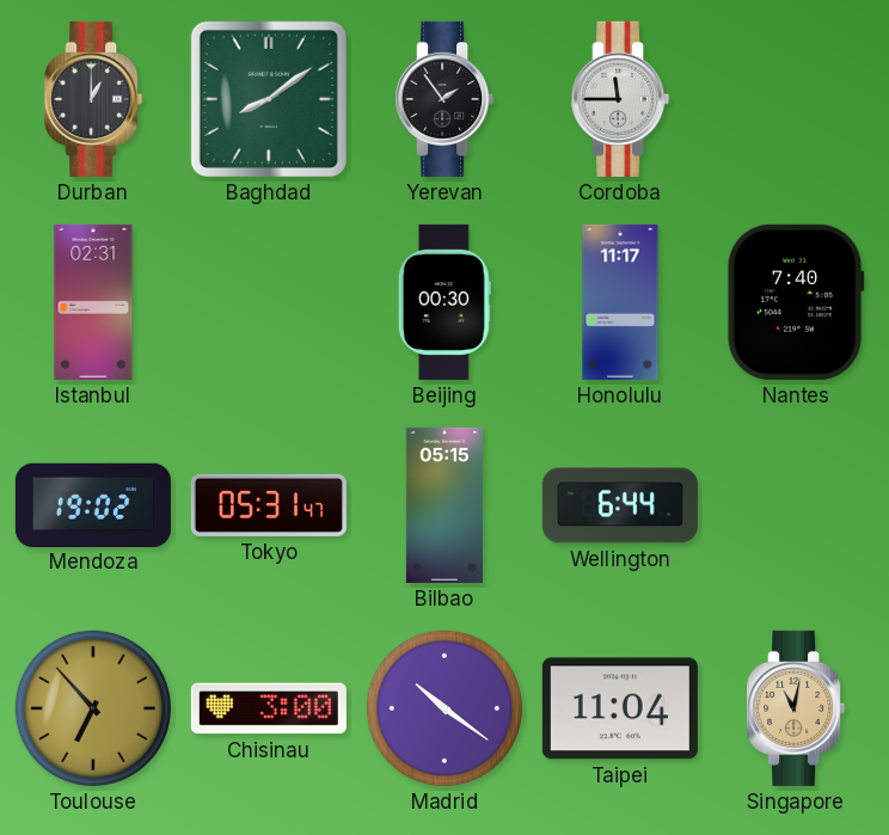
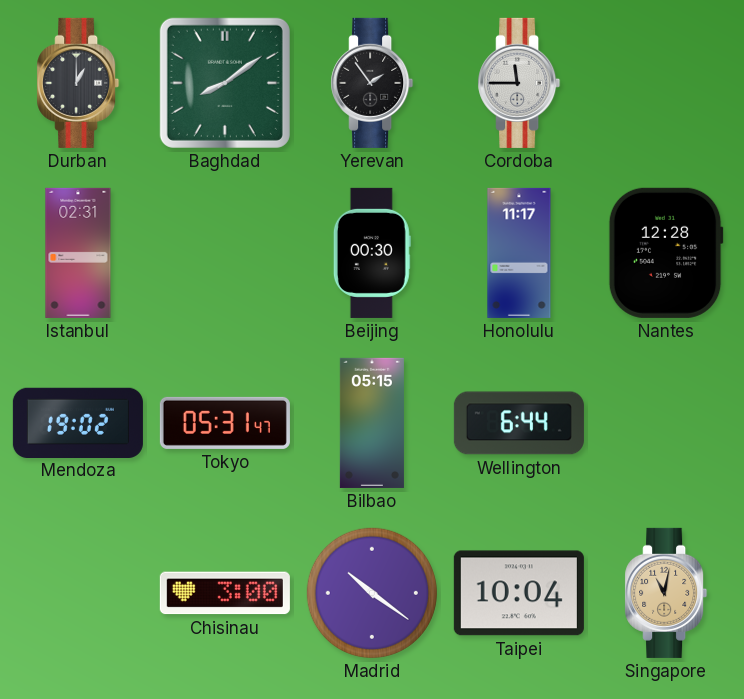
Nantes: 7:40 -> 12:28
Toulouse: 6:53 -> none
Taipei: 11:04 -> 10:04
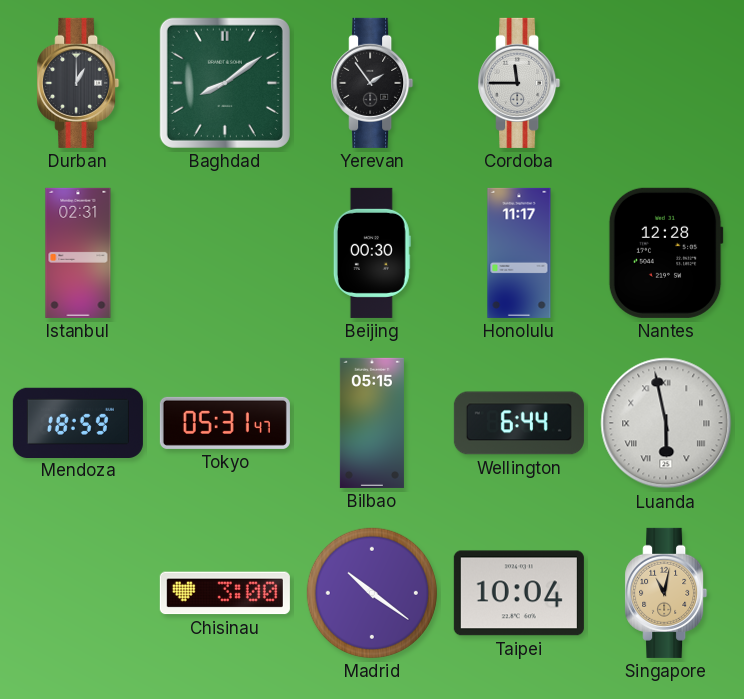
Mendoza: 19:02 -> 18:59
Luanda: none -> 5:58
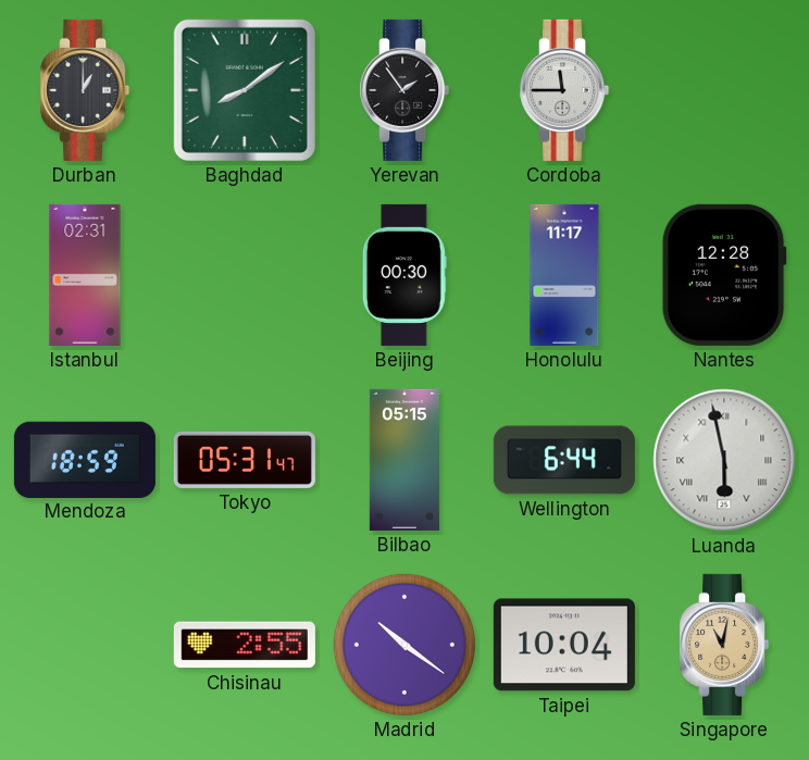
Chisinau: 3:00 -> 2:55
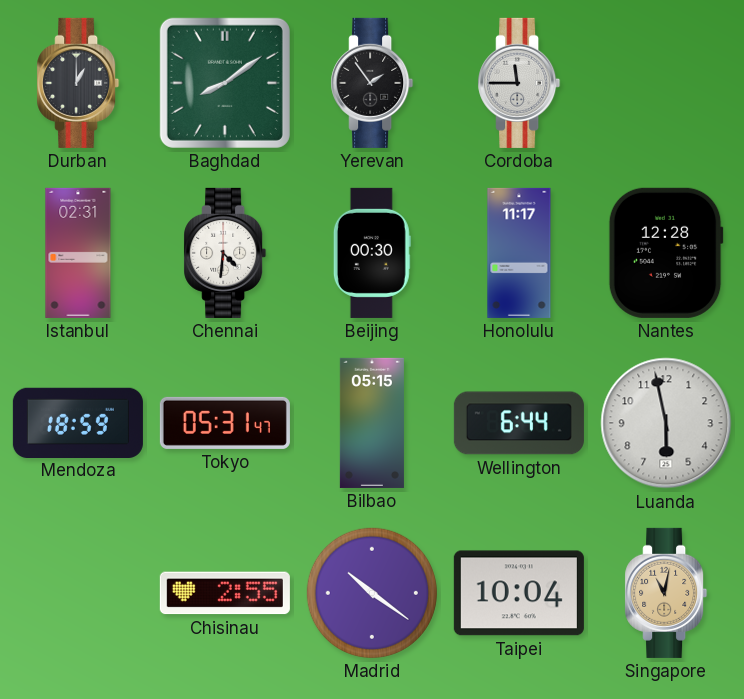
Chennai: none -> 4:31
Luanda numerals: Roman -> Arabic
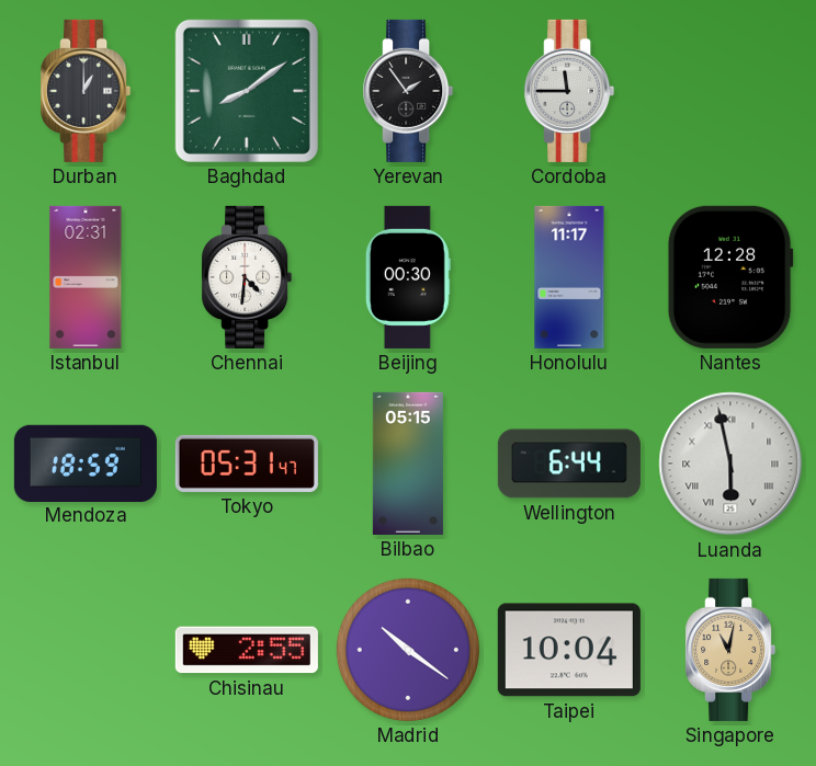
Luanda numerals: Arabic -> Roman
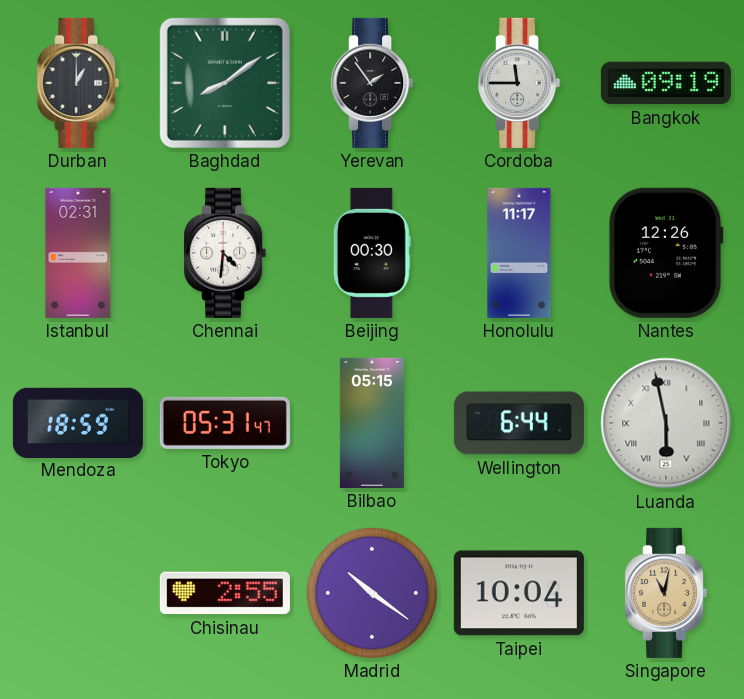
Bangkok: none -> 09:19
Nantes: 12:28 -> 12:26
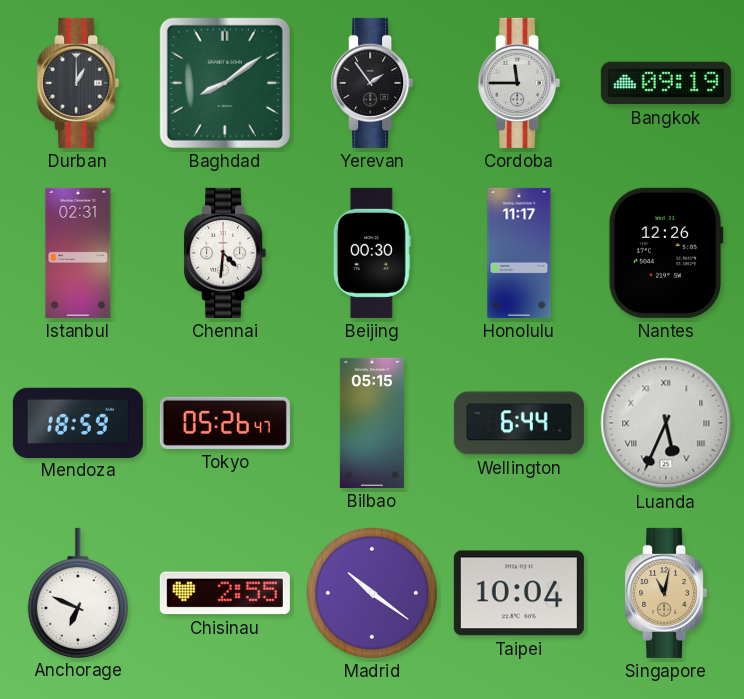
Tokyo: 05:31 -> 05:26
Luanda: 5:58 -> 5:34
Anchorage: none -> 6:49
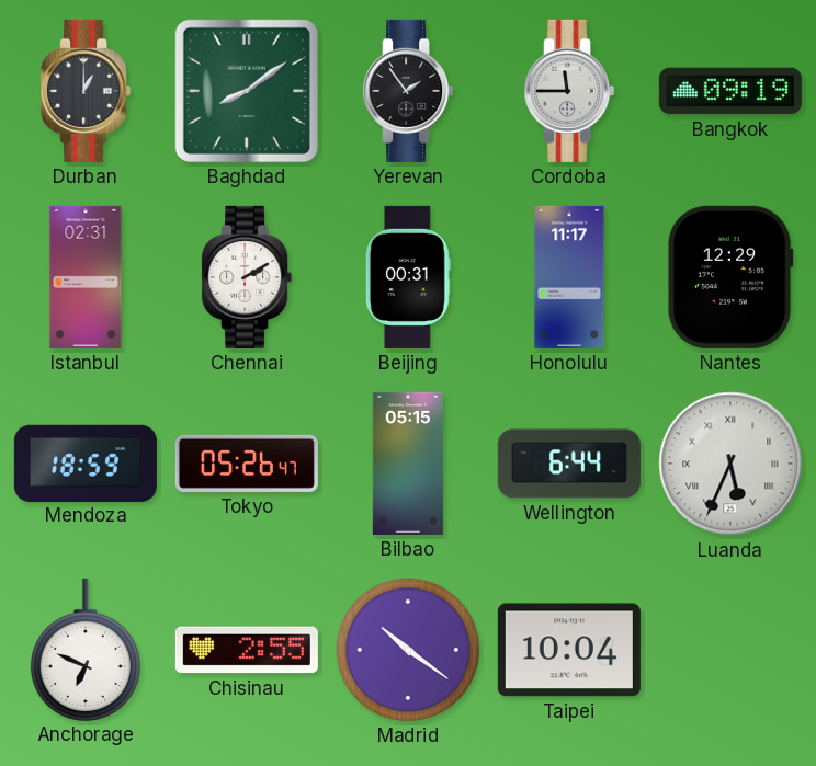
Chennai: 4:31 -> 2:10
Beijing: 00:30 -> 00:31
Nantes: 12:26 -> 12:29
Singapore: 11:02 -> none
